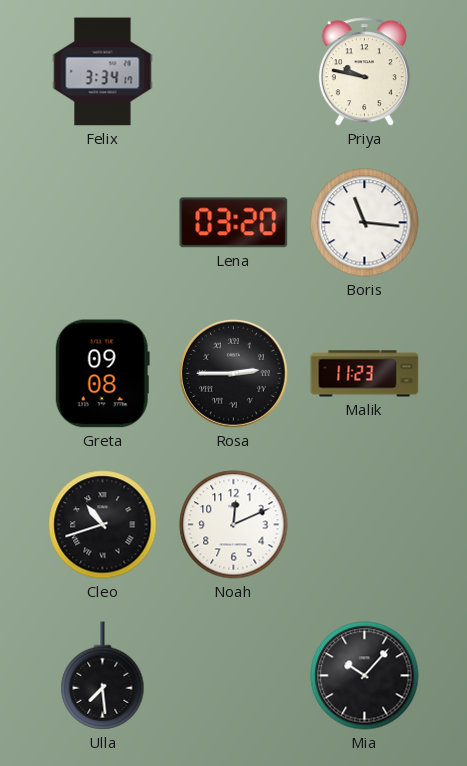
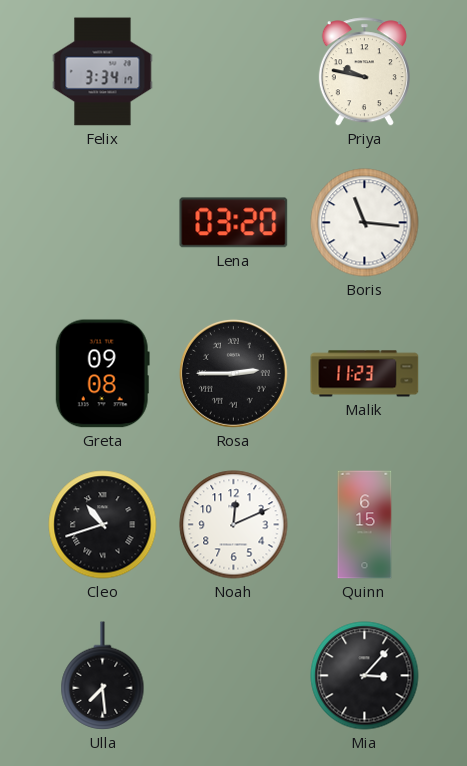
Quinn: none -> 6:15
Mia: 10:07 -> 3:07
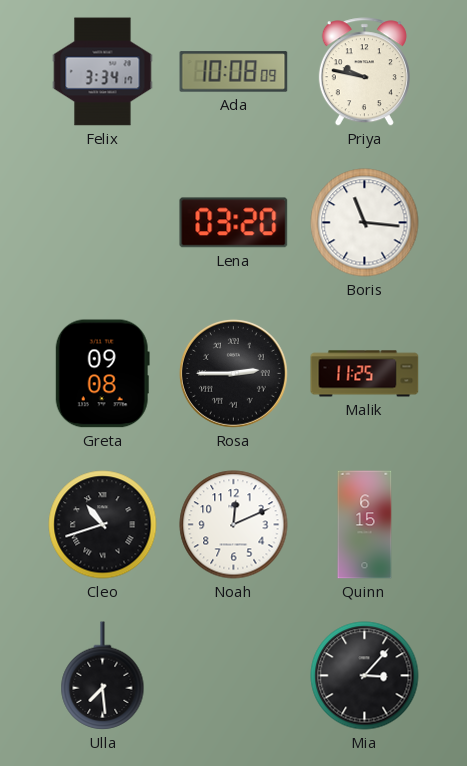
Ada: none -> 10:08
Malik: 11:23 -> 11:25
